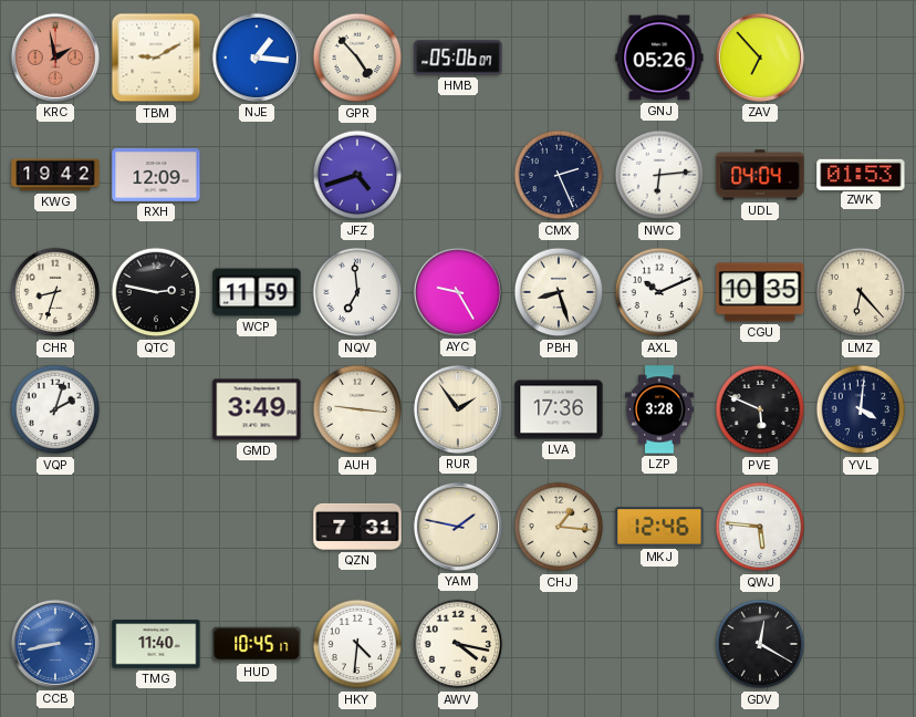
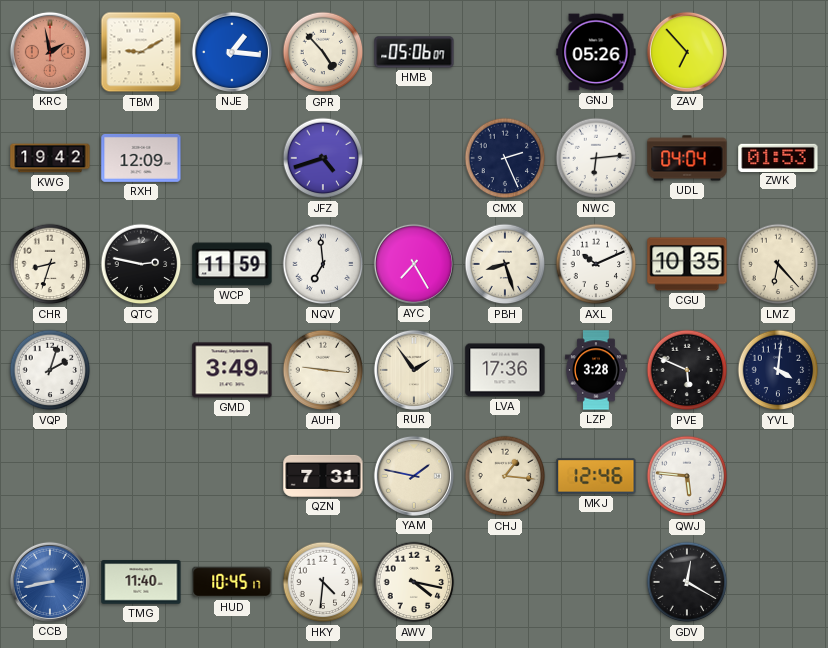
AYC: 9:25 -> 7:25
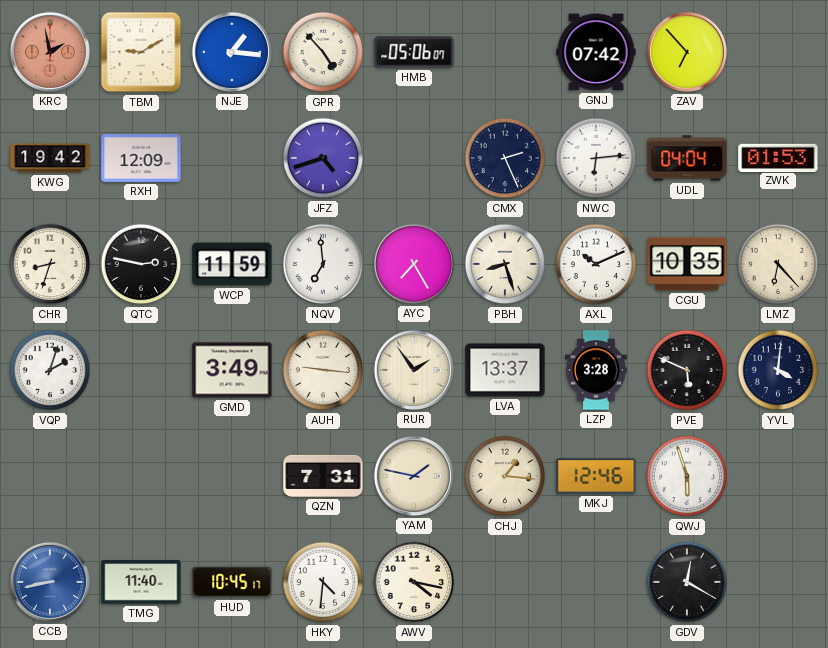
GNJ: 05:26 -> 07:42
LVA: 17:36 -> 13:37
QWJ: 5:46 -> 5:57
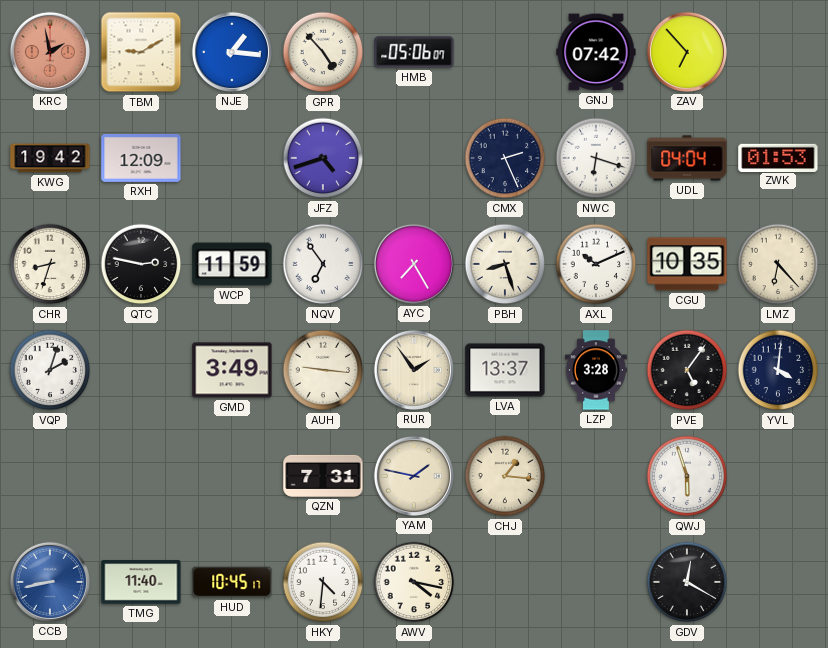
NWC: 6:14 -> 6:18
NQV: 6:59 -> 6:54
PVE: 5:49 -> 5:06
MKJ: 12:46 -> none
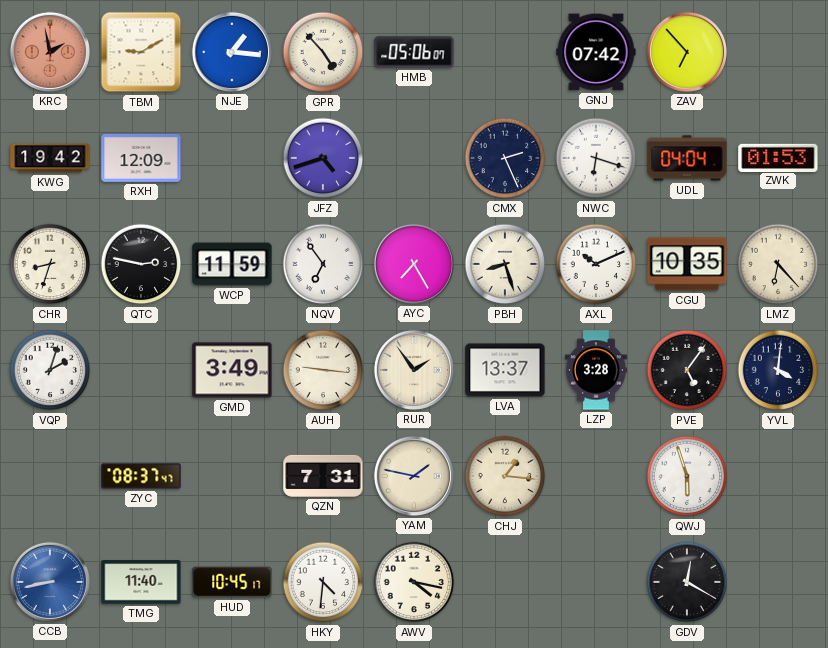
ZYC: none -> 08:37
